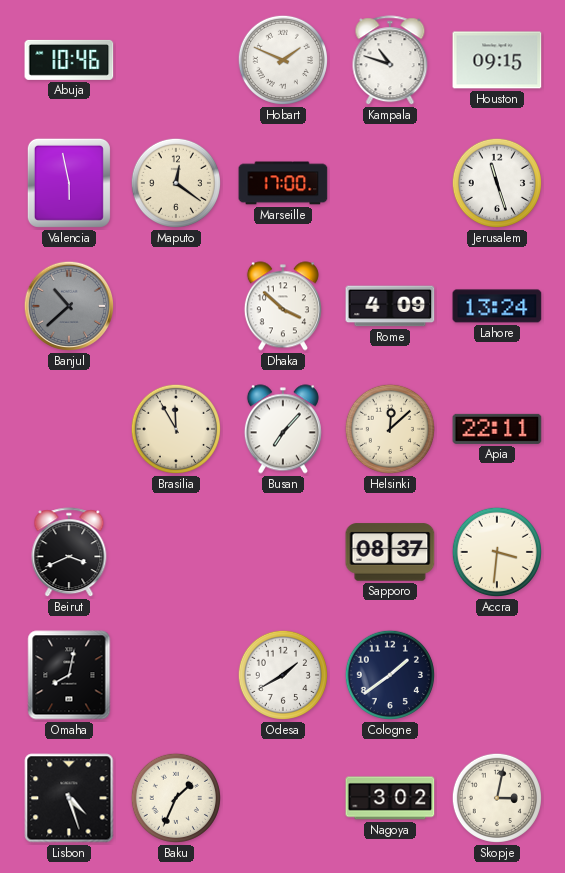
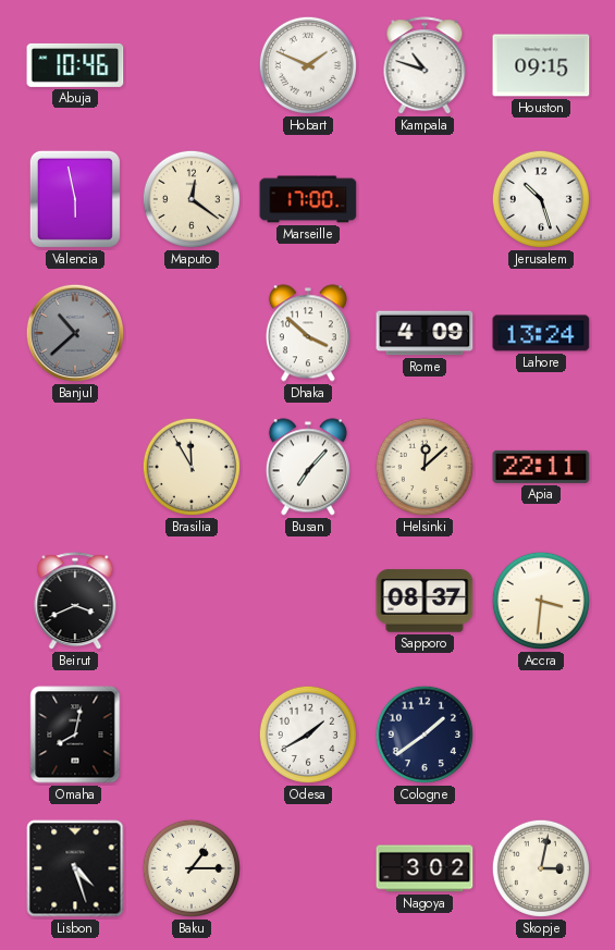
Jerusalem: 11:27 -> 10:27
Baku: 1:34 -> 1:15
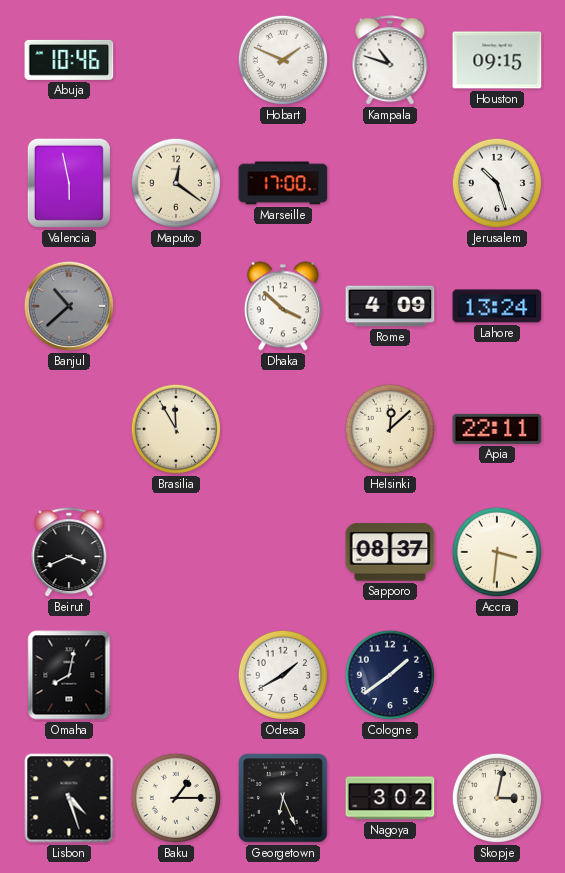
Busan: 7:07 -> none
Georgetown: none -> 6:26
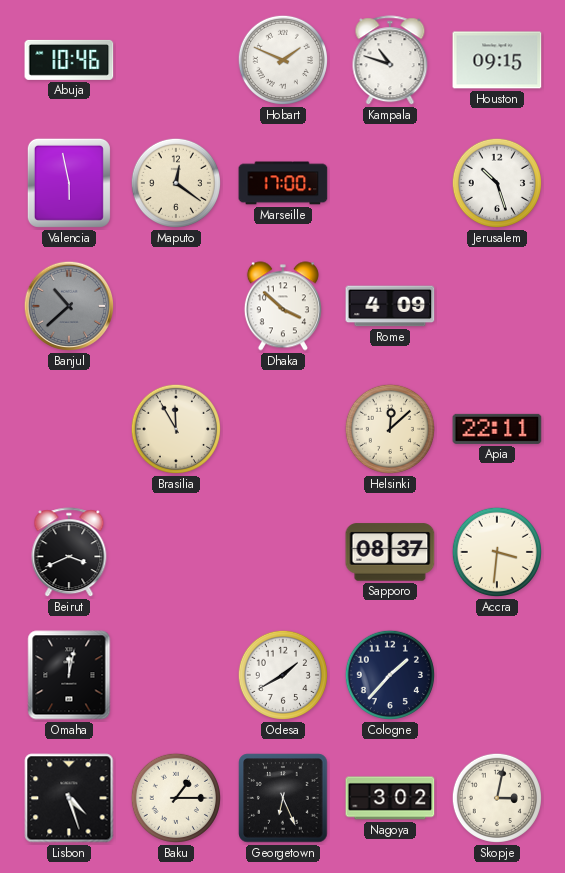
Lahore: 13:24 -> none
Omaha: 8:02 -> 12:02
Cologne: 1:39 -> 1:37
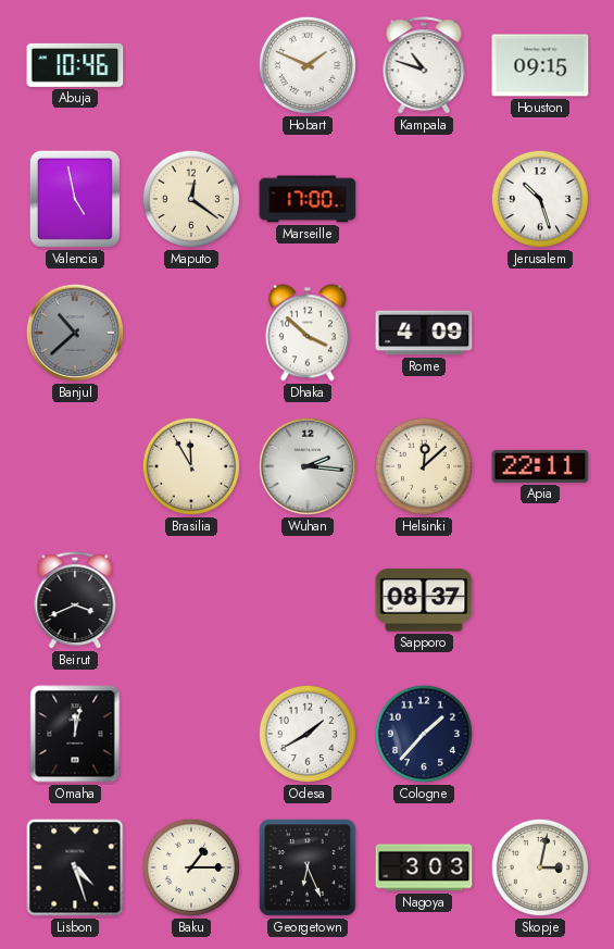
Valencia: 5:58 -> 4:58
Wuhan: none -> 2:16
Accra: 3:31 -> none
Nagoya: 3:02 -> 3:03
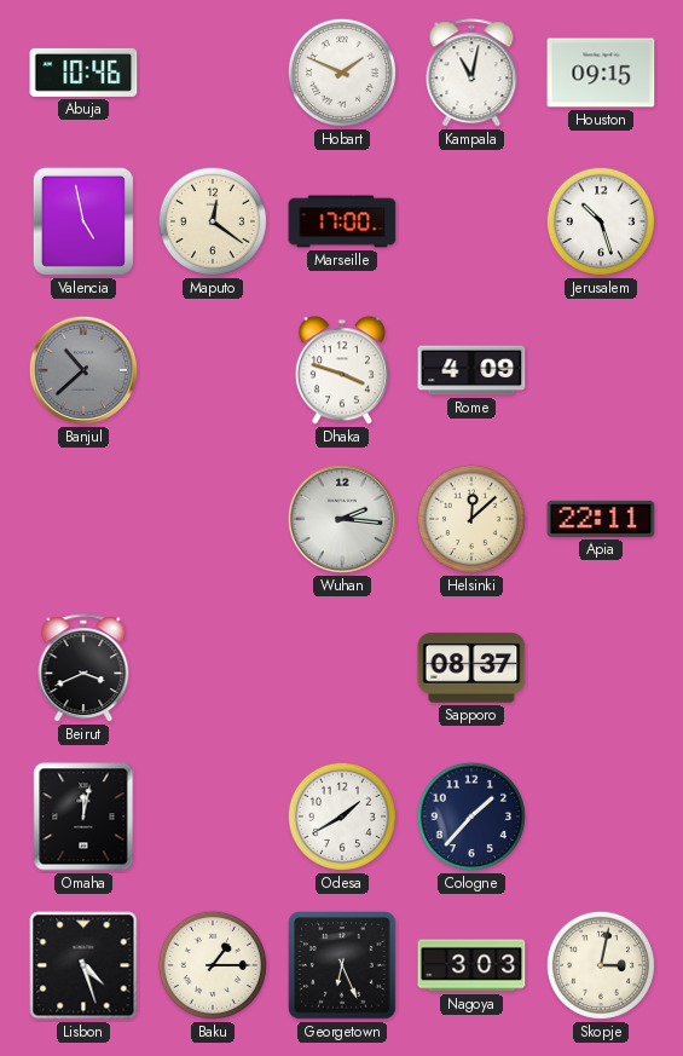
Kampala: 10:48 -> 11:02
Dhaka: 3:52 -> 3:48
Brasilia: 11:55 -> none
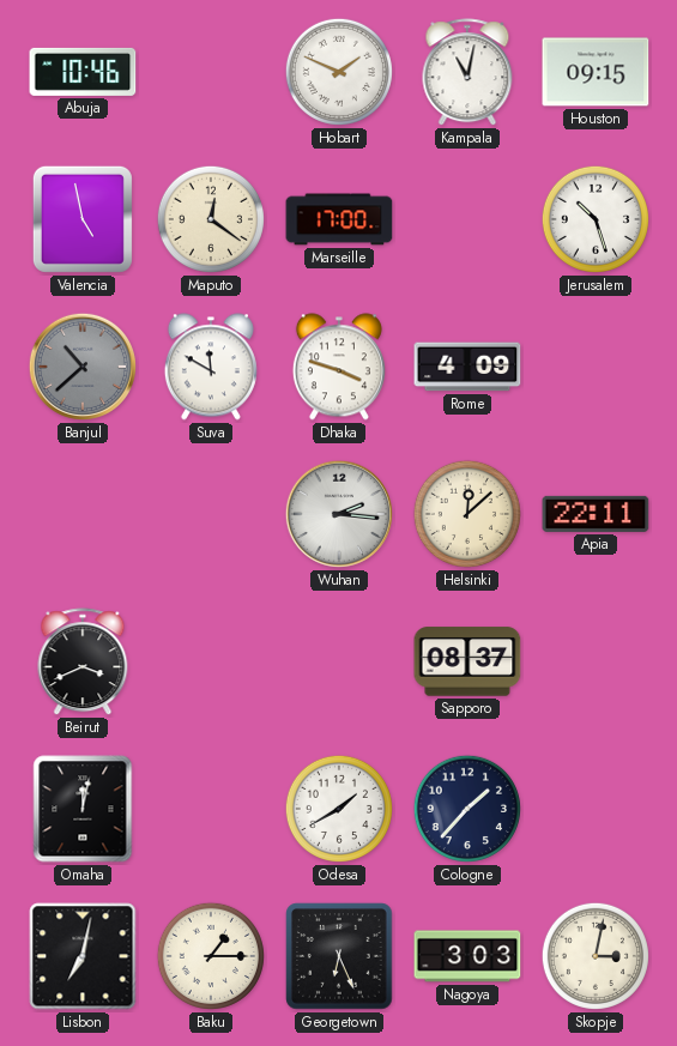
Suva: none -> 11:50
Lisbon: 4:27 -> 7:02
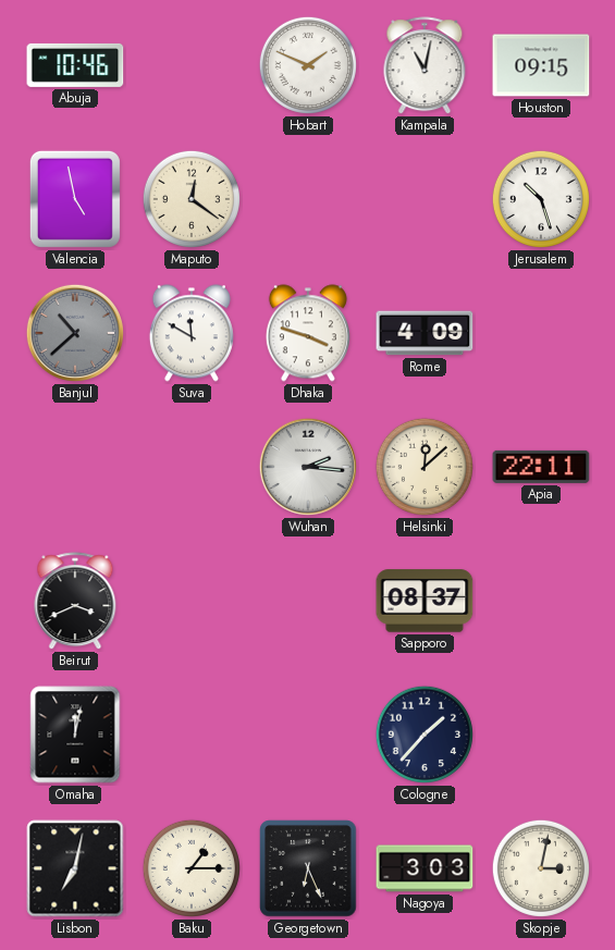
Marseille: 17:00 -> none
Odesa: 1:40 -> none
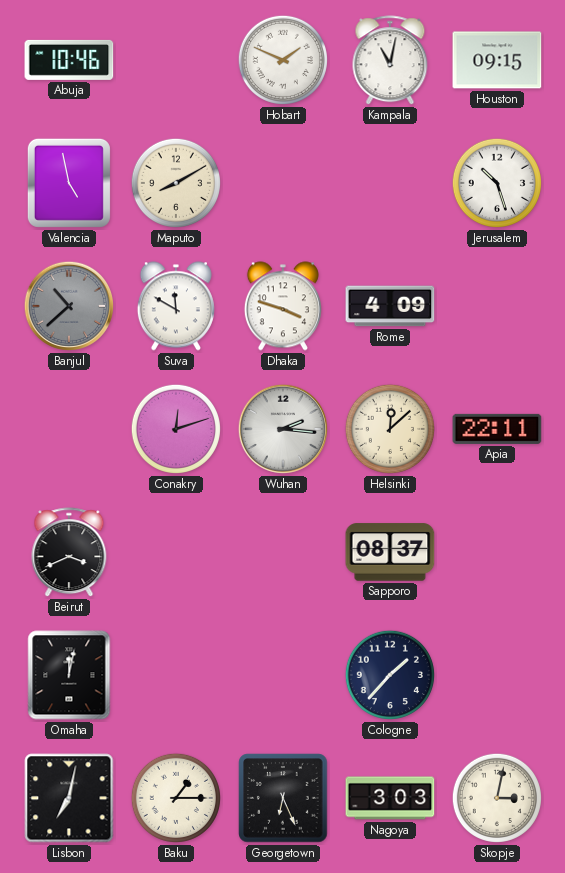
Maputo: 12:21 -> 8:10
Conakry: none -> 12:12
